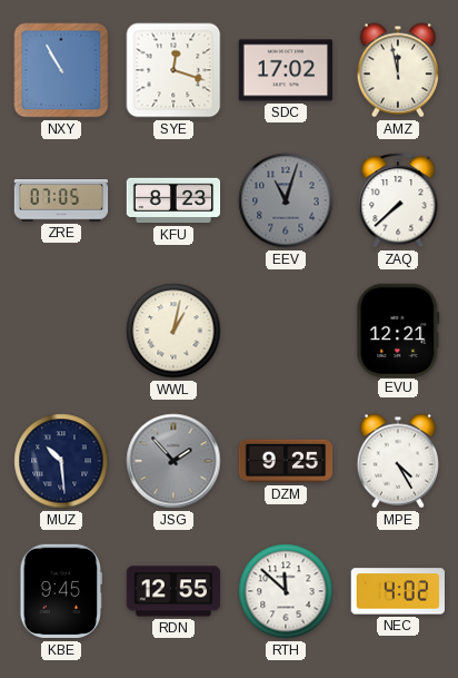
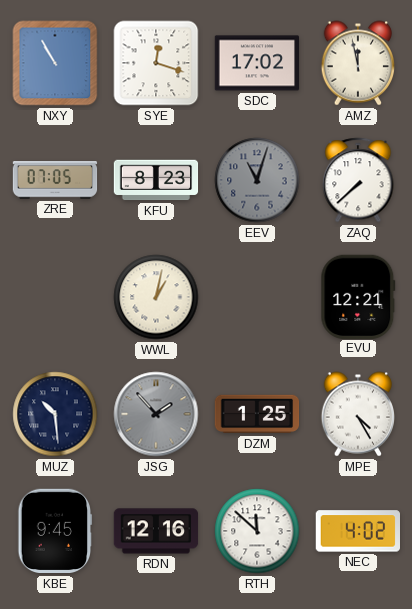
DZM: 9:25 -> 1:25
RDN: 12:55 -> 12:16
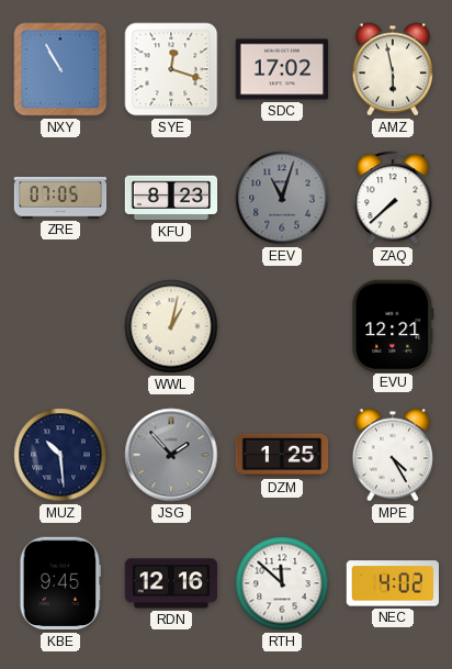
AMZ: 11:58 -> 5:58
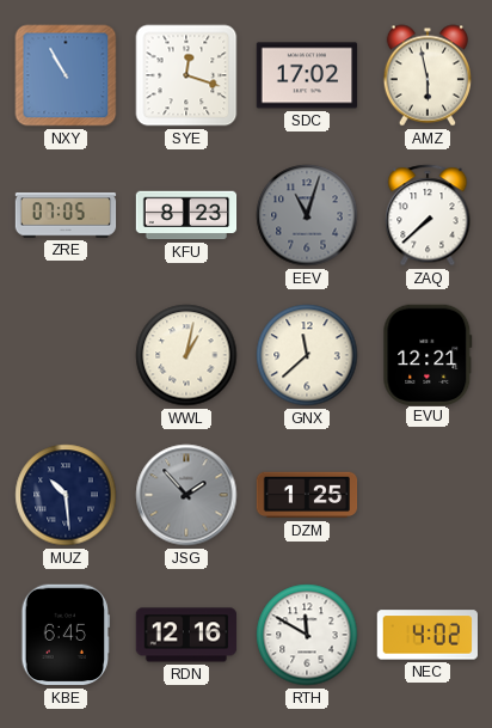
GNX: none -> 11:38
MPE: 4:25 -> none
KBE: 9:45 -> 6:45
RTH: 11:52 -> 11:50
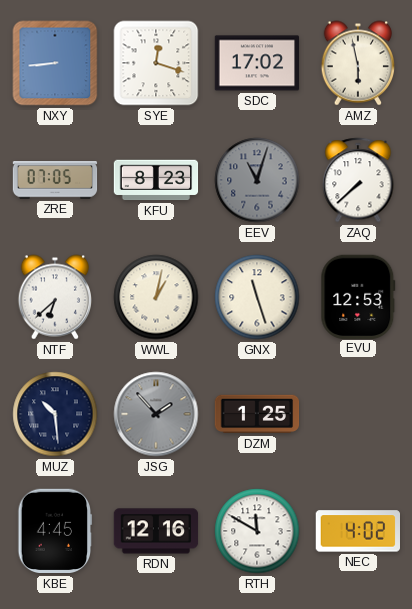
NXY: 10:55 -> 8:44
NTF: none -> 6:38
GNX: 11:38 -> 11:27
EVU: 12:21 -> 12:53
KBE: 6:45 -> 4:45
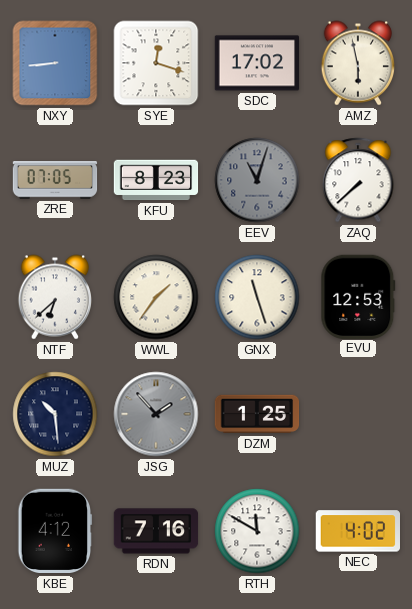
WWL: 1:02 -> 1:36
KBE: 4:45 -> 4:12
RDN: 12:16 -> 7:16
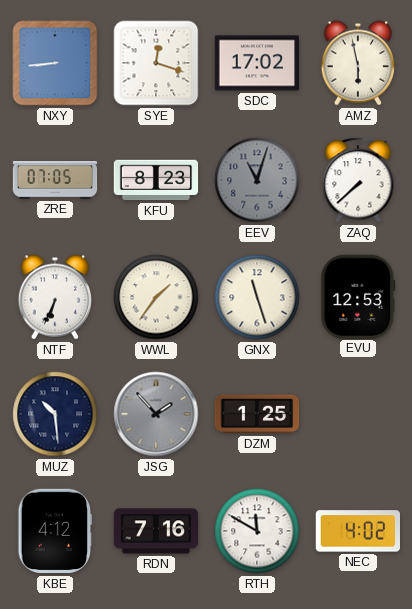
NTF: 6:38 -> 6:34
